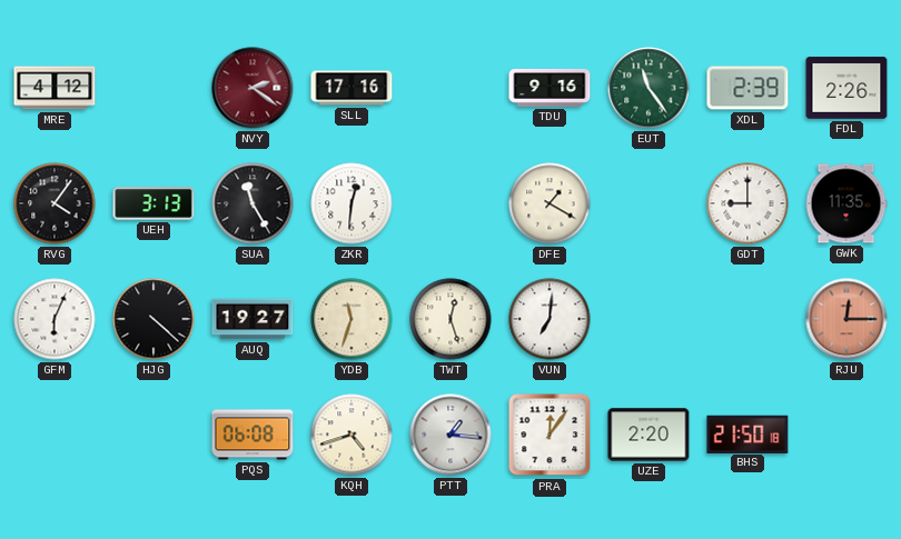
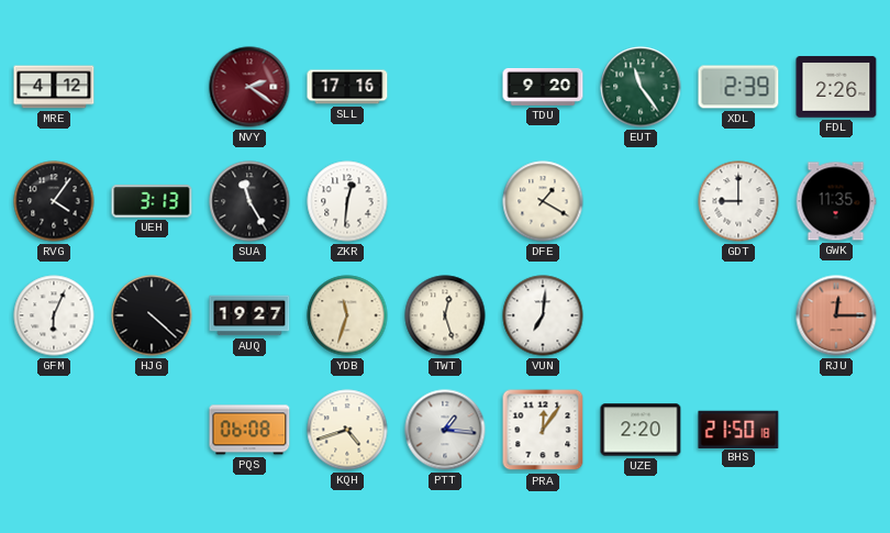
TDU: 9:16 -> 9:20
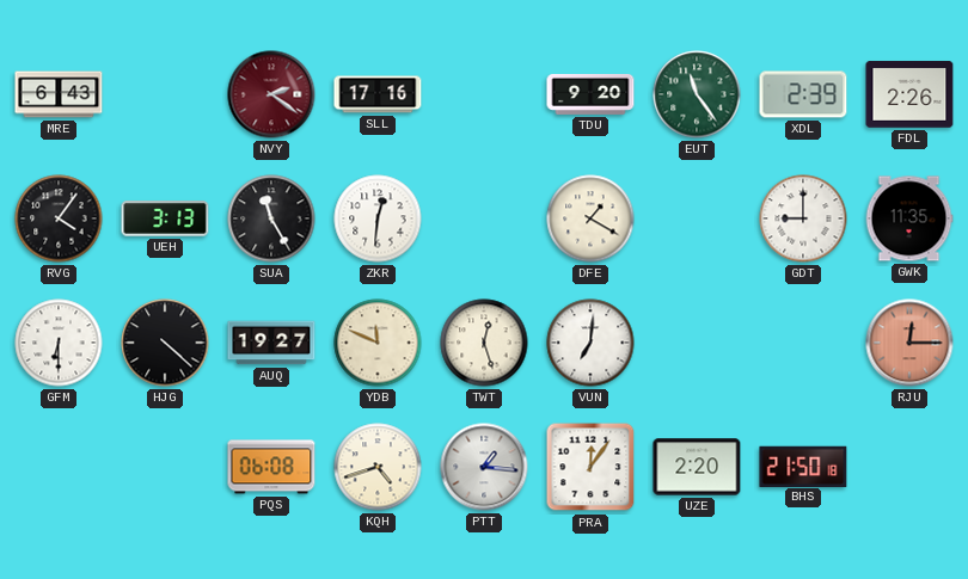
MRE: 4:12 -> 6:43
GFM: 6:04 -> 6:30
YDB: 11:33 -> 11:49
